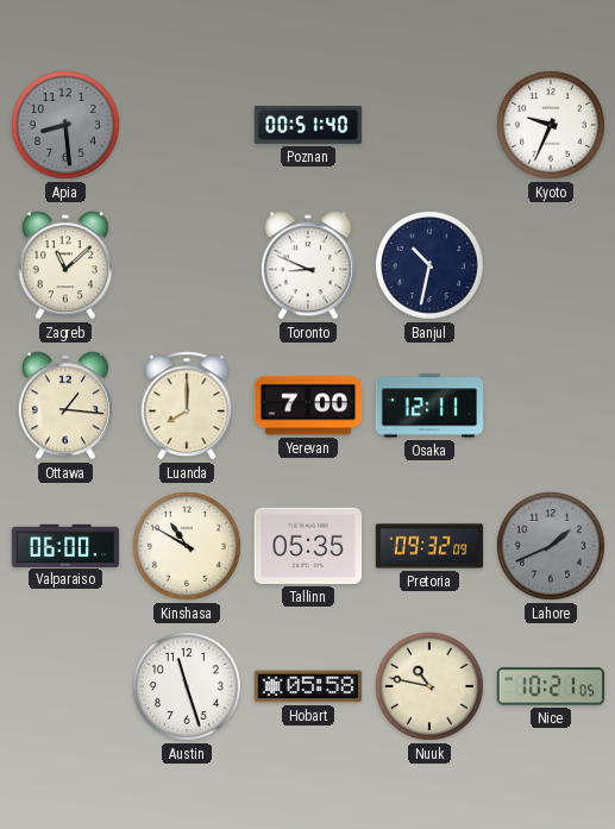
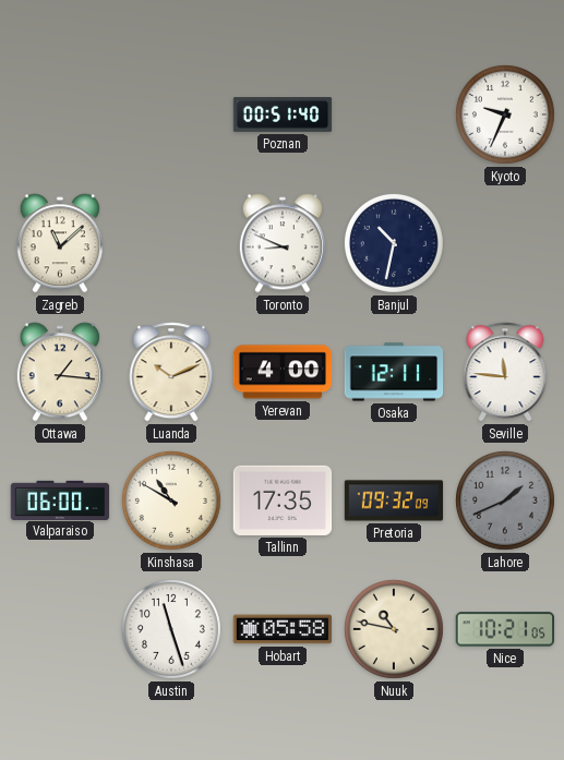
Apia: 8:29 -> none
Luanda: 8:00 -> 10:11
Yerevan: 7:00 -> 4:00
Seville: none -> 11:46
Tallinn: 05:35 -> 17:35
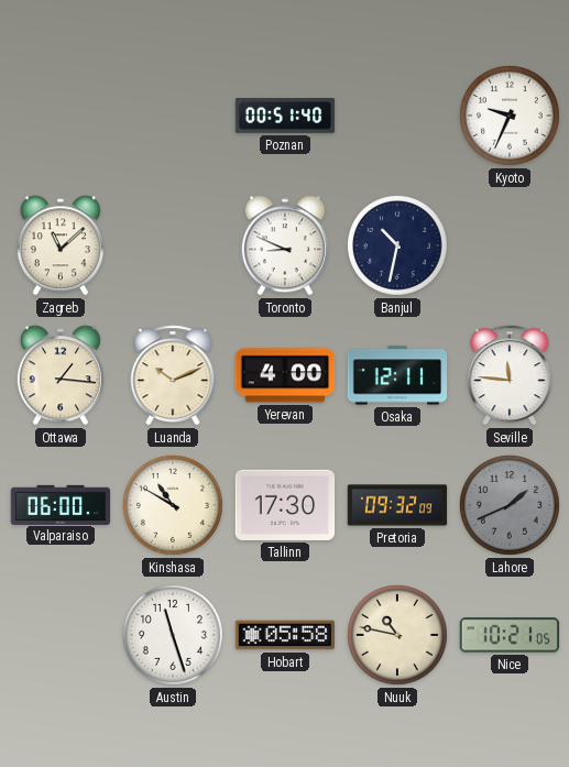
Tallinn: 17:35 -> 17:30
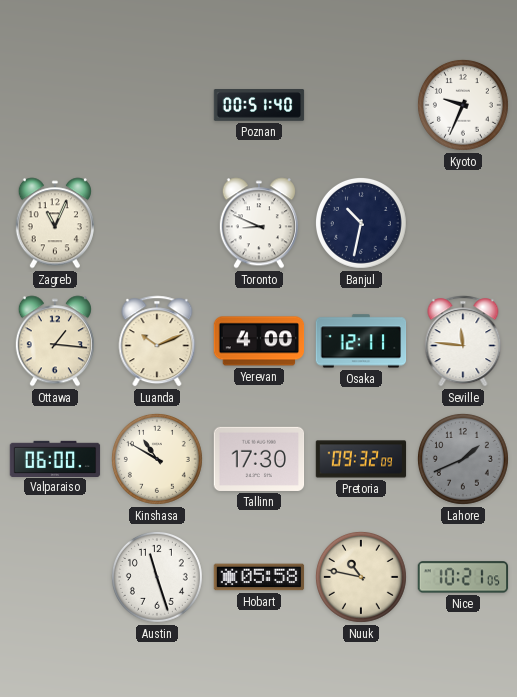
Zagreb: 11:08 -> 11:04
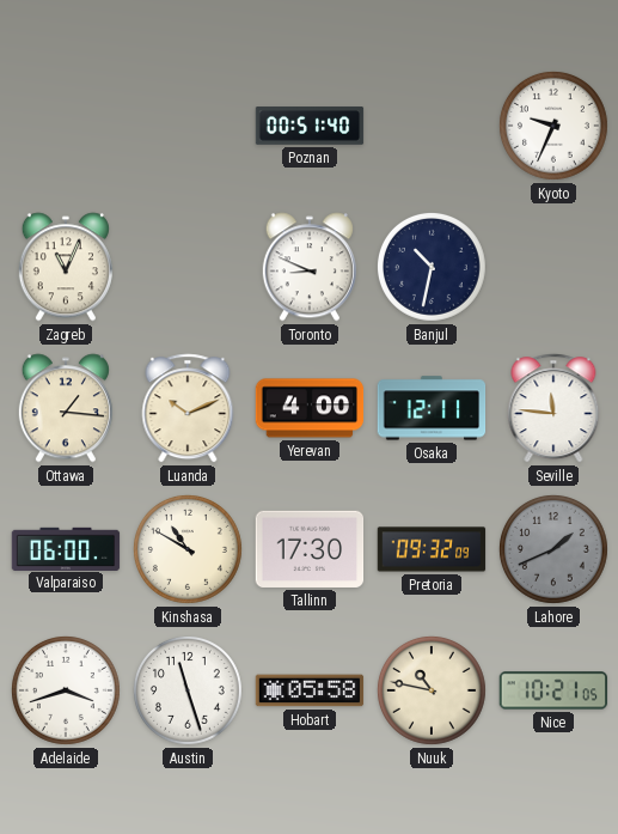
Adelaide: none -> 3:42
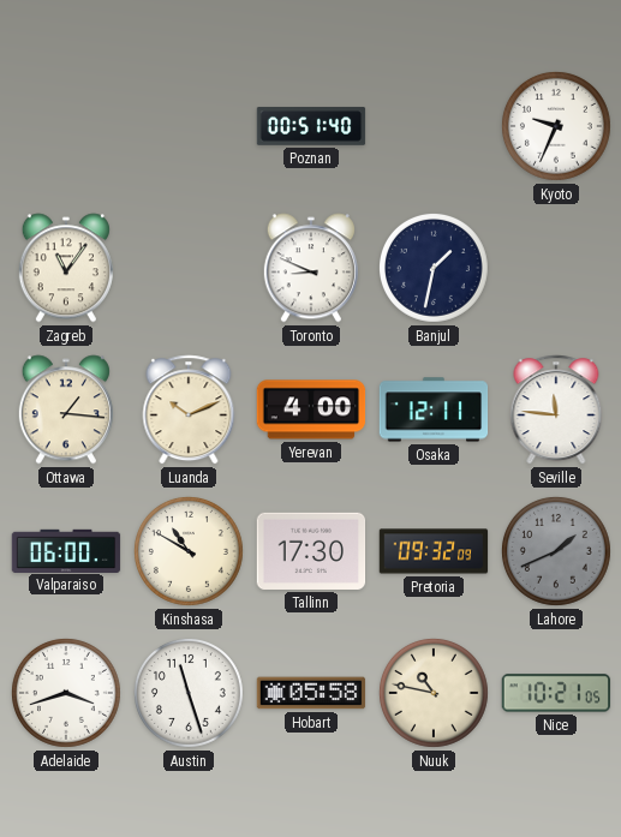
Zagreb: 11:04 -> 11:06
Banjul: 10:32 -> 1:32
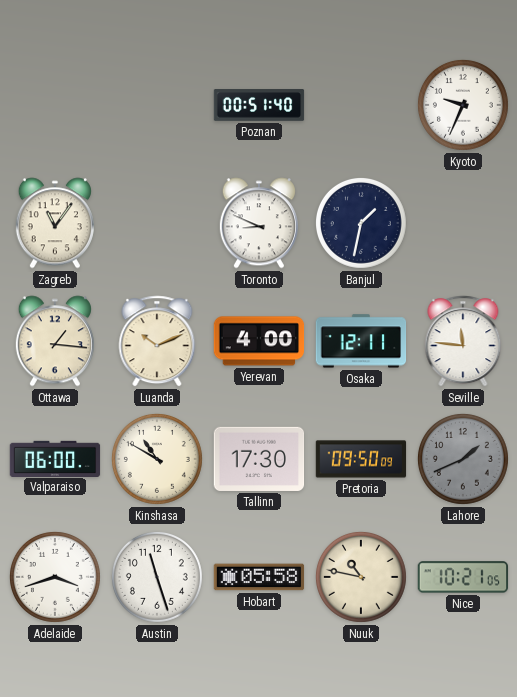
Pretoria: 09:32 -> 09:50
